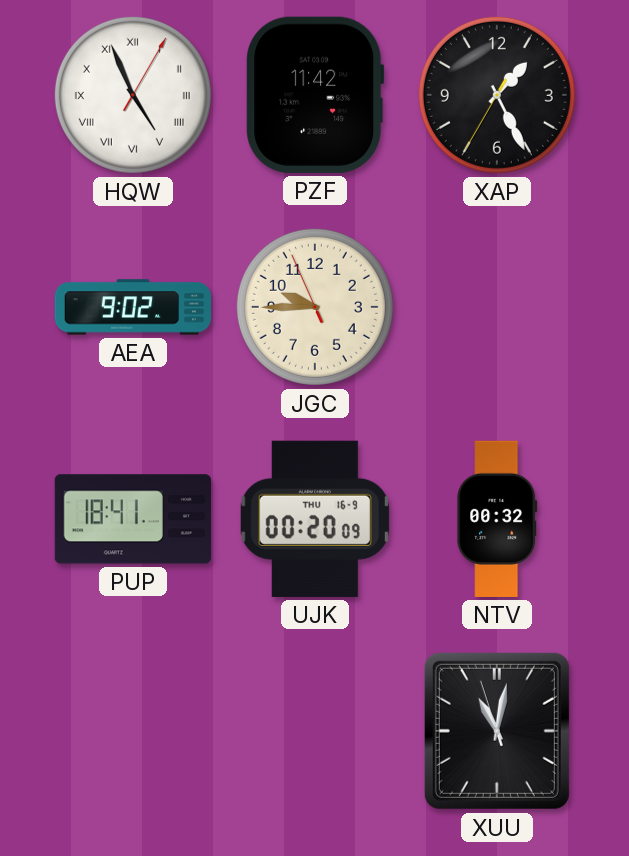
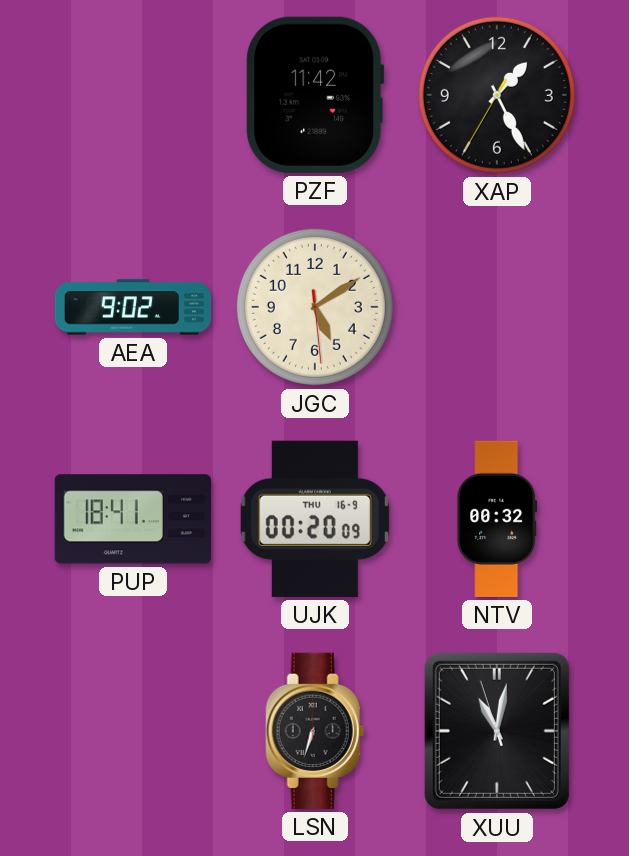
HQW: 4:56 -> none
JGC: 9:44 -> 5:09
LSN: none -> 6:33
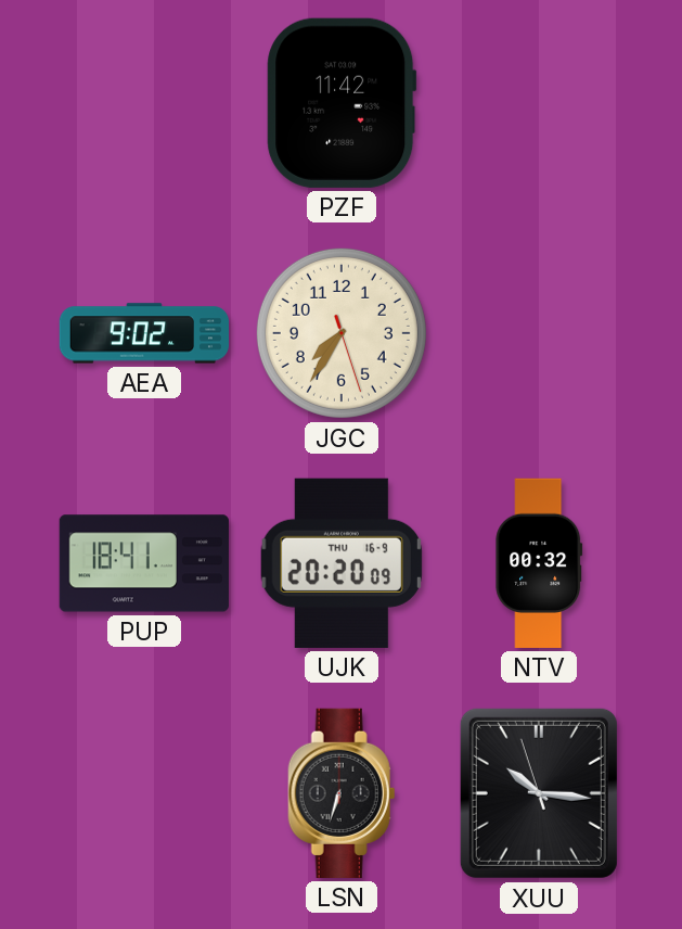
XAP: 1:25 -> none
JGC: 5:09 -> 7:35
UJK: 00:20 -> 20:20
XUU: 11:01 -> 10:15
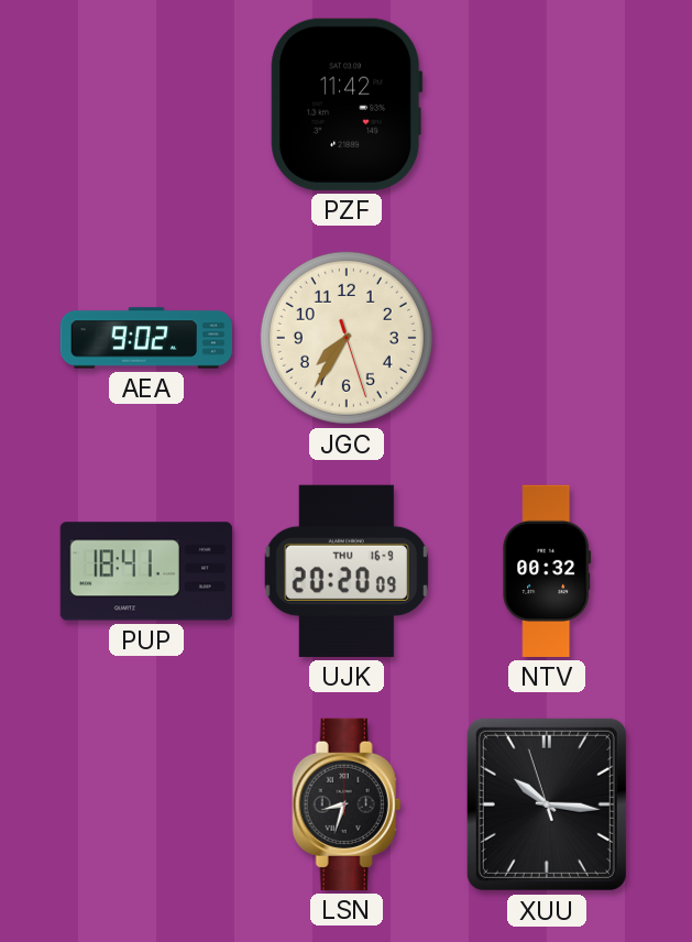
LSN: 6:33 -> 8:33
